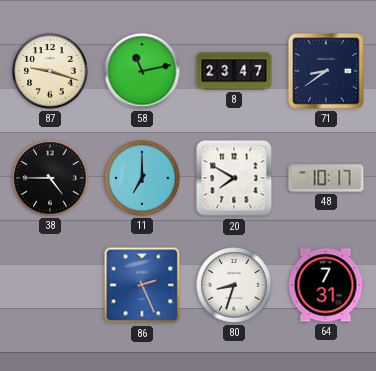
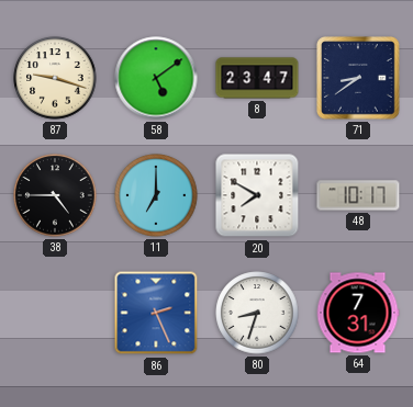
58: 11:13 -> 5:09
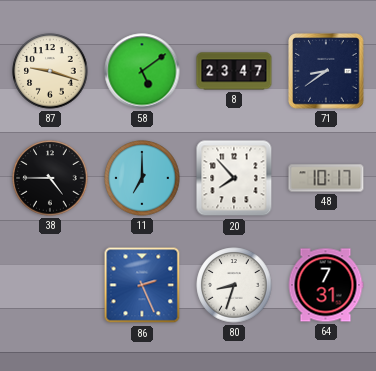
20: 7:50 -> 7:53
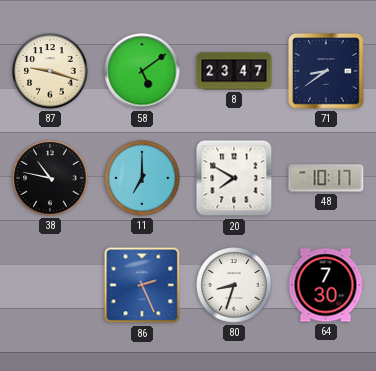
38: 4:45 -> 10:47
20: 7:53 -> 7:50
64: 7:31 -> 7:30
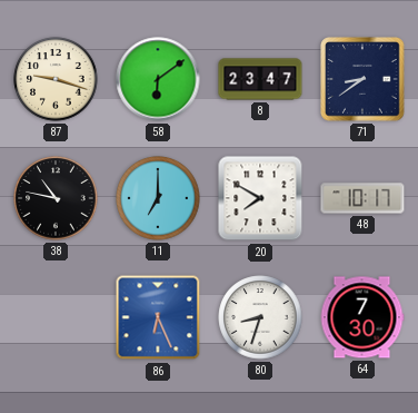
58: 5:09 -> 6:09
86: 2:26 -> 6:26
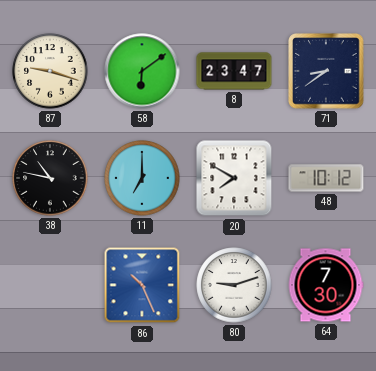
48: 10:17 -> 10:12
86: 6:26 -> 10:26
80: 8:33 -> 9:12
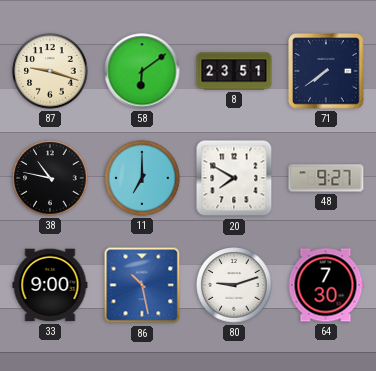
8: 23:47 -> 23:51
71: 8:39 -> 7:39
48: 10:12 -> 9:27
33: none -> 9:00
86: 10:26 -> 10:28
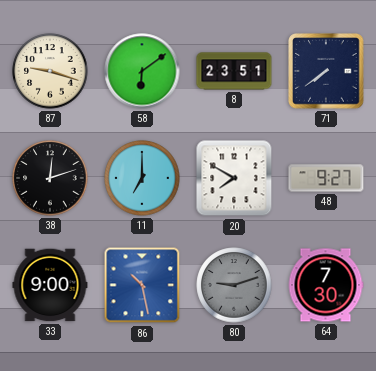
38: 10:47 -> 12:12
80 dial: white -> grey
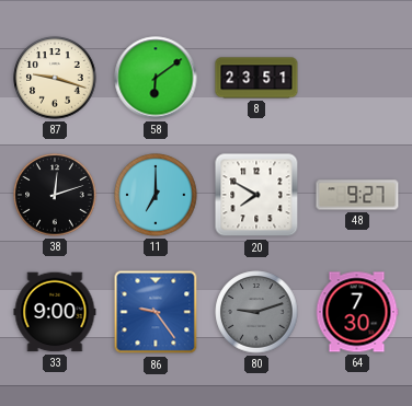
71: 7:39 -> none
86: 10:28 -> 9:24
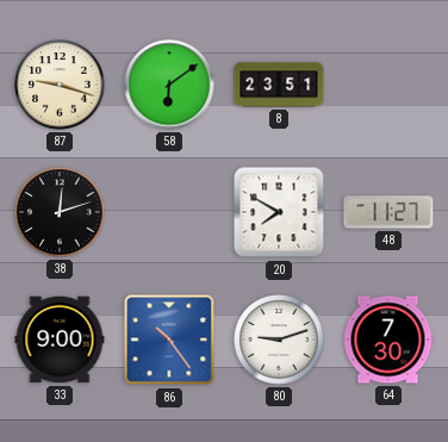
11: 7:00 -> none
48: 9:27 -> 11:27
86: 9:24 -> 10:24
80 dial: grey -> white
